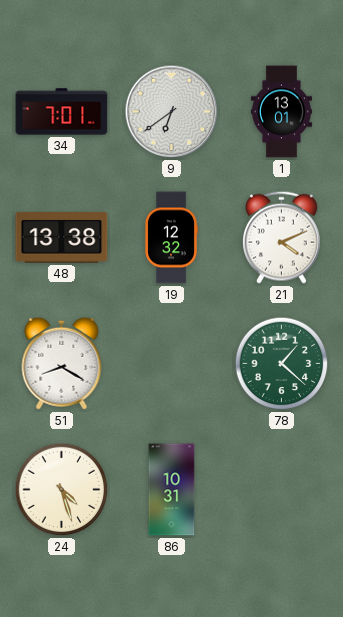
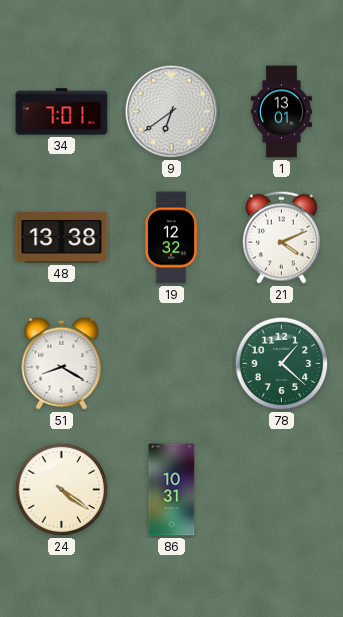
24: 4:27 -> 4:21
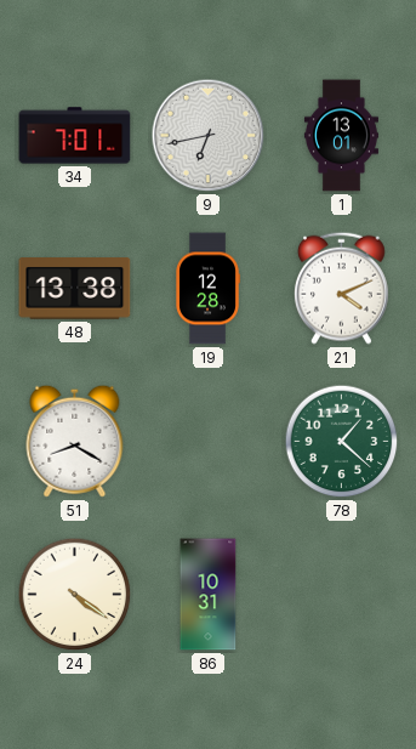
9: 6:39 -> 6:43
19: 12:32 -> 12:28
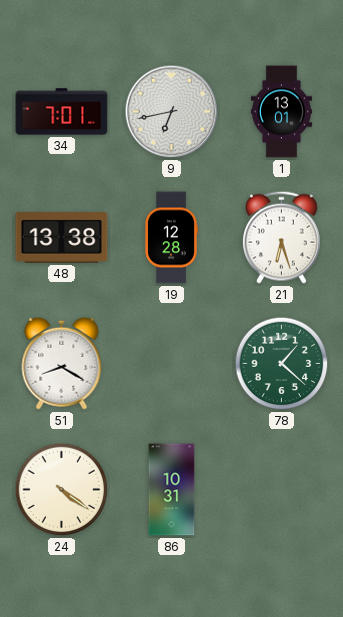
21: 4:11 -> 6:27
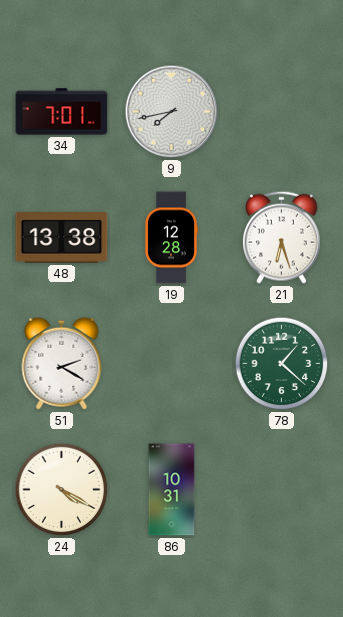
9: 6:43 -> 7:43
1: 13:01 -> none
51: 8:20 -> 2:20
24: 4:21 -> 4:20
